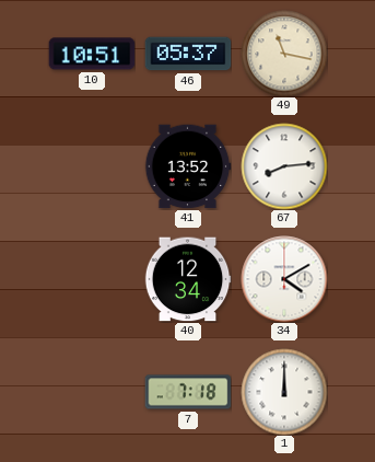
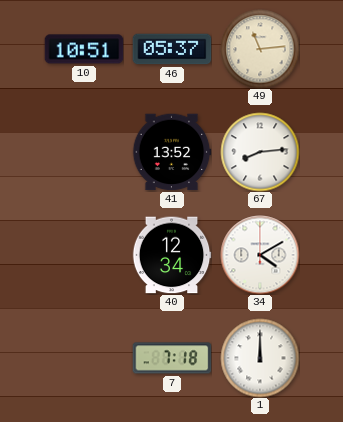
49: 11:17 -> 11:14
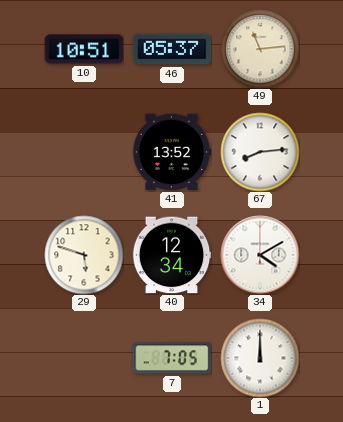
29: none -> 5:48
7: 7:18 -> 7:05
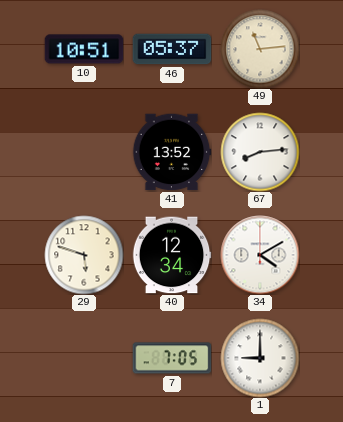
1: 12:00 -> 9:00
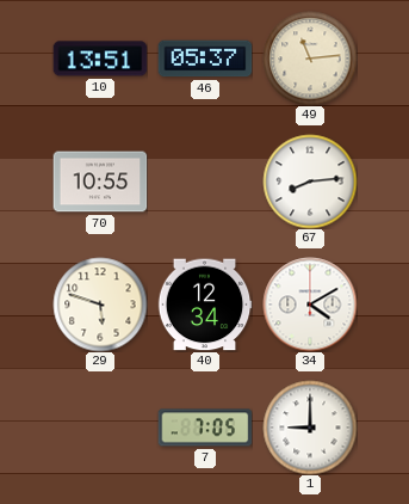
10: 10:51 -> 13:51
70: none -> 10:55
41: 13:52 -> none
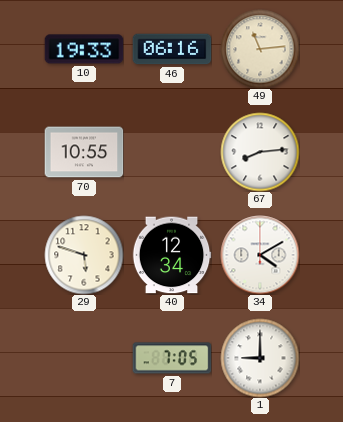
10: 13:51 -> 19:33
46: 05:37 -> 06:16
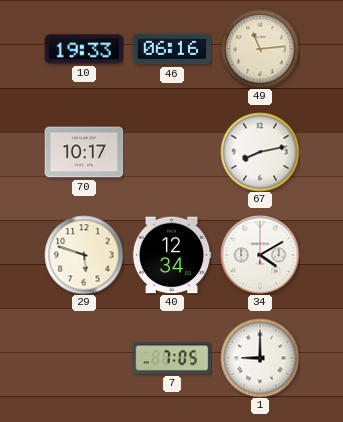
70: 10:55 -> 10:17
67: 8:14 -> 8:13
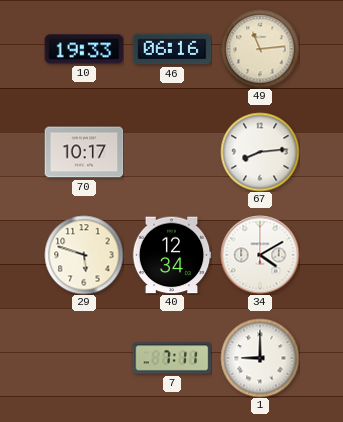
67: 8:13 -> 8:14
7: 7:05 -> 7:11
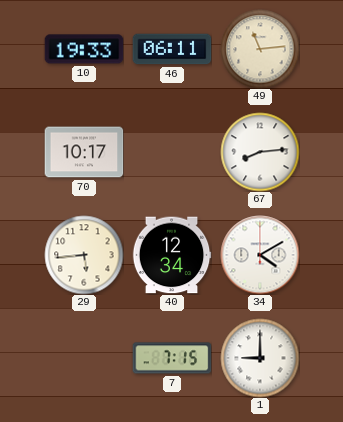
46: 06:16 -> 06:11
29: 5:48 -> 5:44
7: 7:11 -> 7:15
